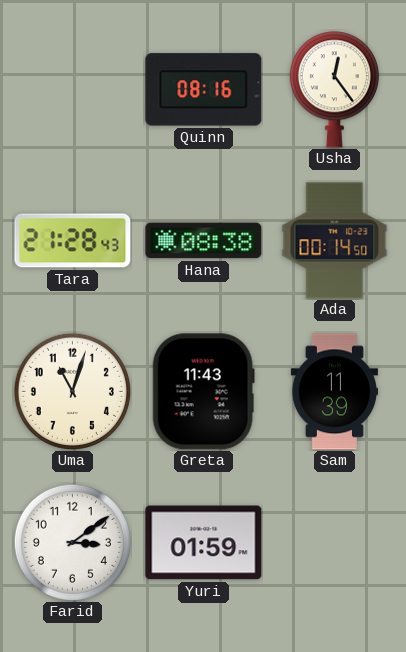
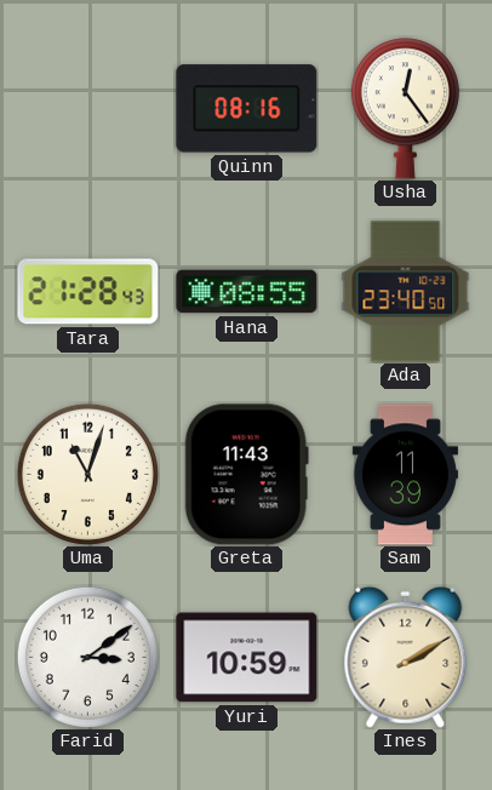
Hana: 08:38 -> 08:55
Ada: 00:14 -> 23:40
Yuri: 01:59 -> 10:59
Ines: none -> 2:10
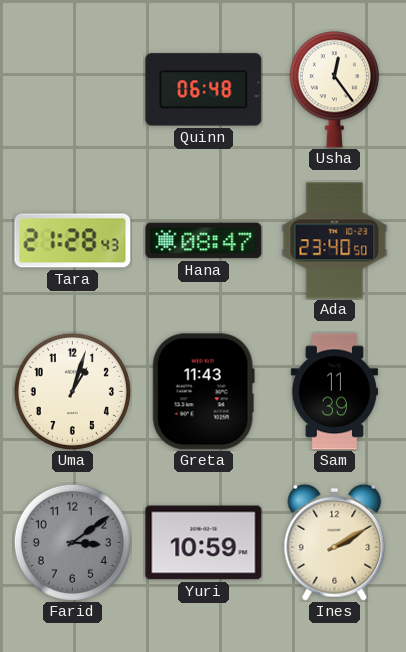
Quinn: 08:16 -> 06:48
Hana: 08:55 -> 08:47
Uma: 11:03 -> 1:03
Farid dial: white -> grey
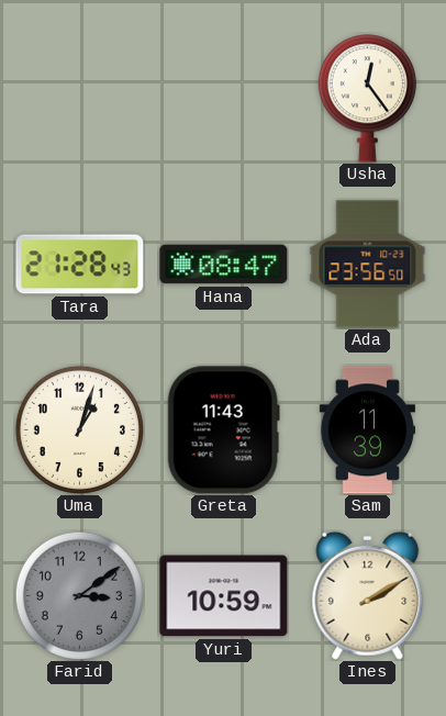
Quinn: 06:48 -> none
Ada: 23:40 -> 23:56
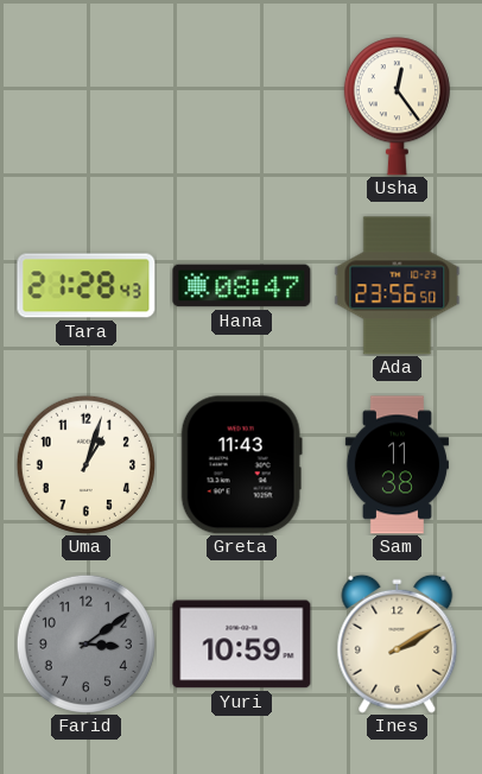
Sam: 11:39 -> 11:38
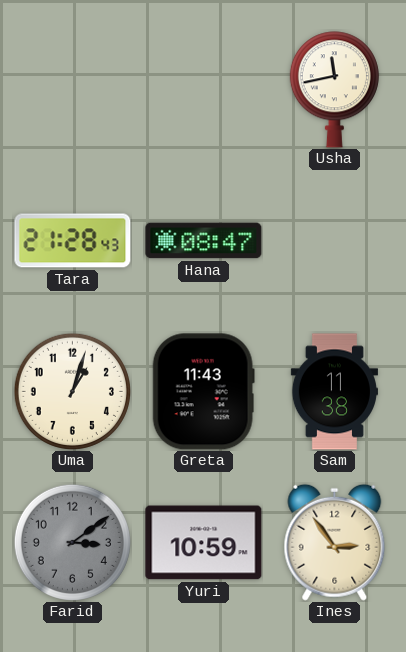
Usha: 12:24 -> 11:43
Ada: 23:56 -> none
Ines: 2:10 -> 2:54
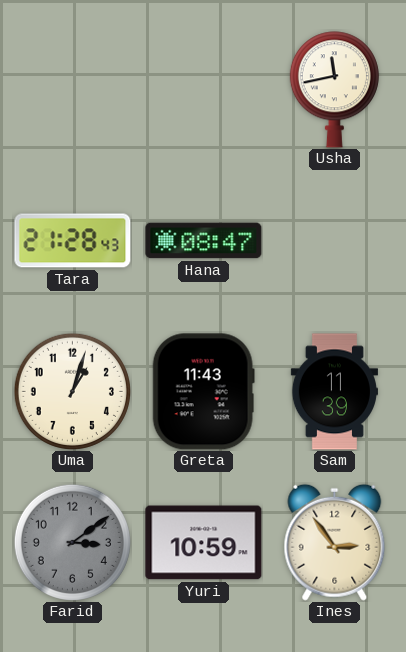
Sam: 11:38 -> 11:39
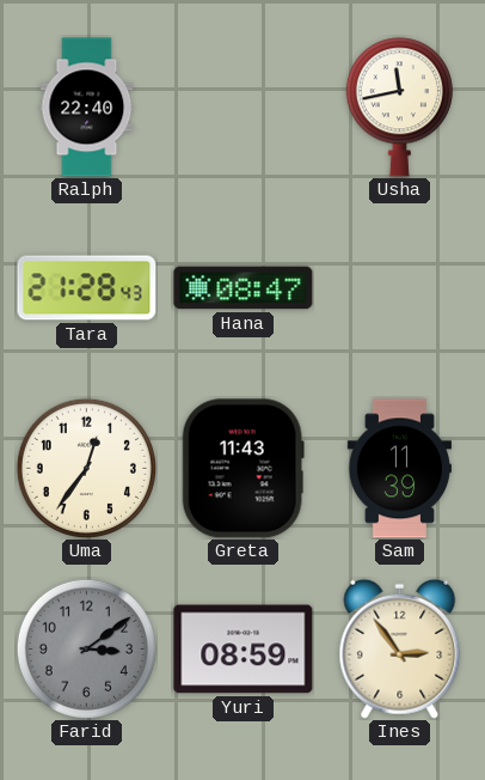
Ralph: none -> 22:40
Uma: 1:03 -> 12:36
Yuri: 10:59 -> 08:59
